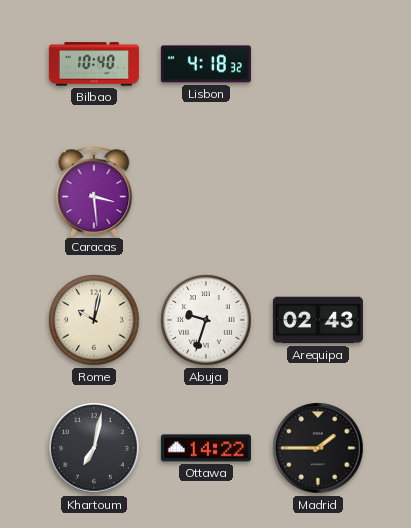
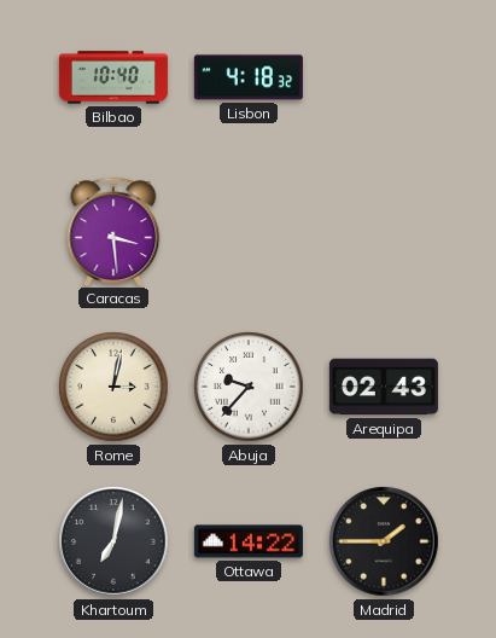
Rome: 10:02 -> 3:02
Abuja: 9:33 -> 9:37
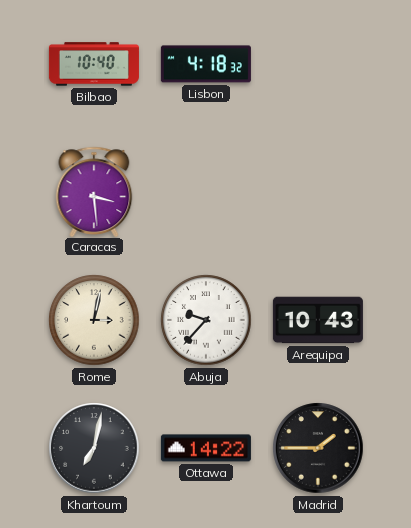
Arequipa: 02:43 -> 10:43
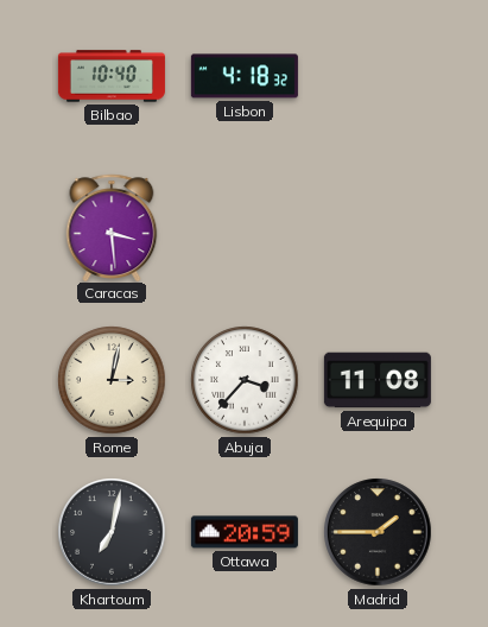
Abuja: 9:37 -> 3:37
Arequipa: 10:43 -> 11:08
Ottawa: 14:22 -> 20:59
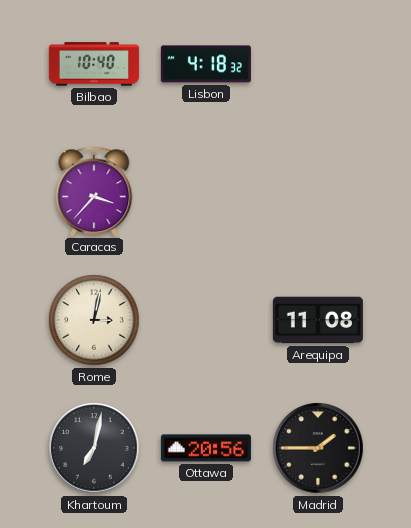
Caracas: 3:29 -> 3:37
Abuja: 3:37 -> none
Ottawa: 20:59 -> 20:56
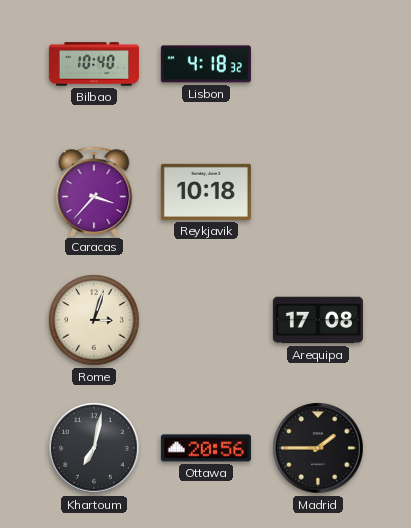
Reykjavik: none -> 10:18
Rome: 3:02 -> 3:03
Arequipa: 11:08 -> 17:08
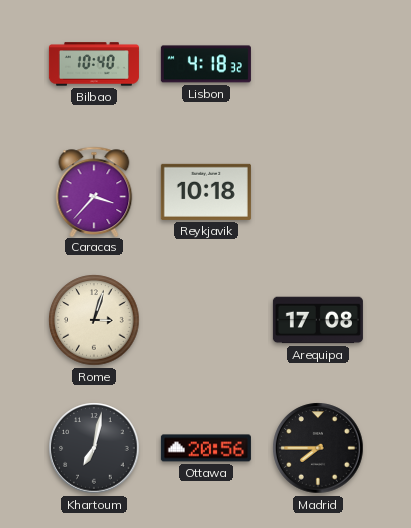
Madrid: 1:45 -> 7:45
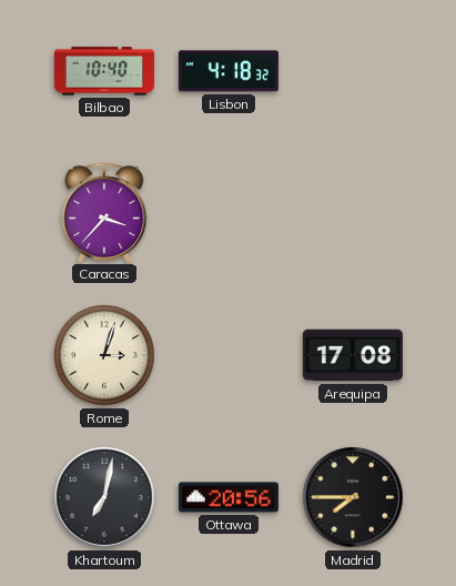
Reykjavik: 10:18 -> none
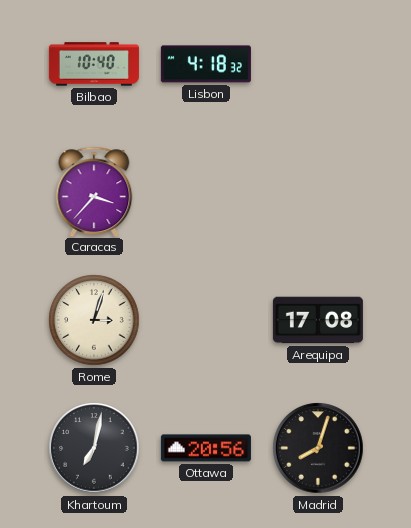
Madrid: 7:45 -> 8:03
